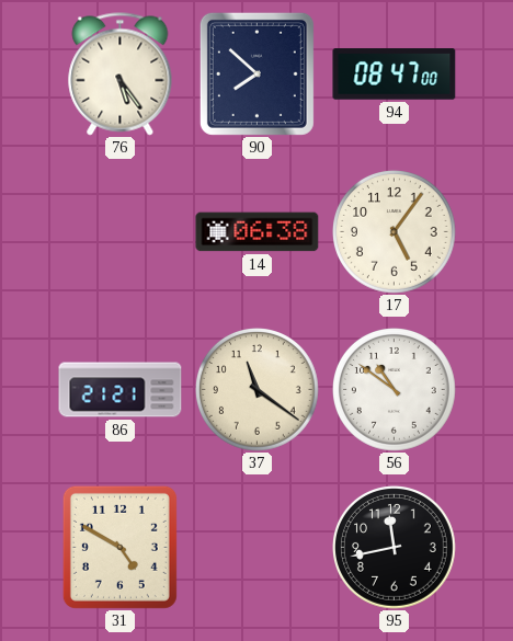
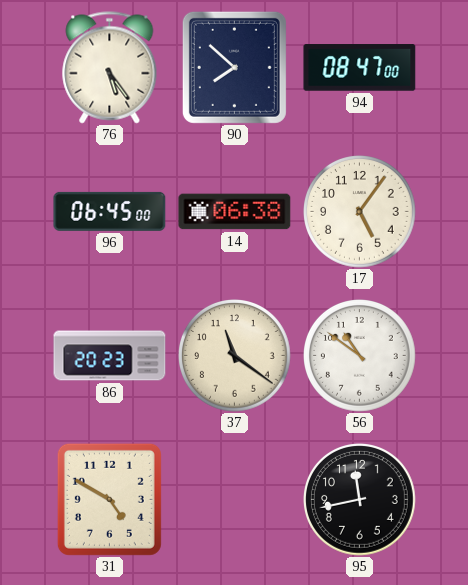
96: none -> 06:45
86: 21:21 -> 20:23
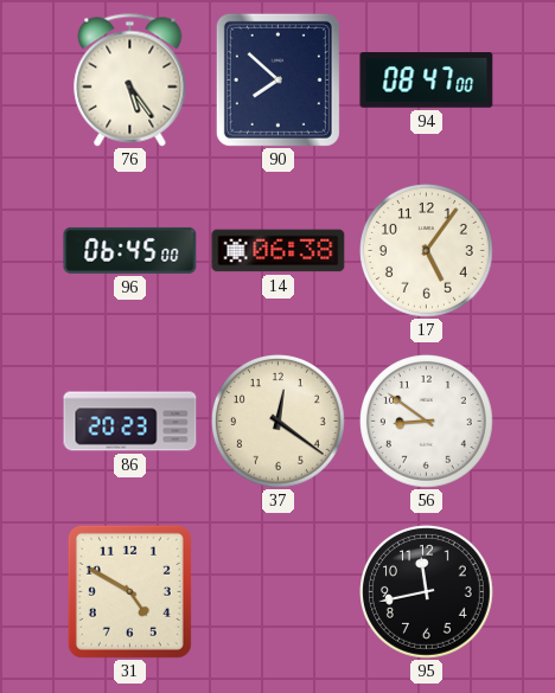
37: 11:21 -> 12:21
56: 10:51 -> 8:51
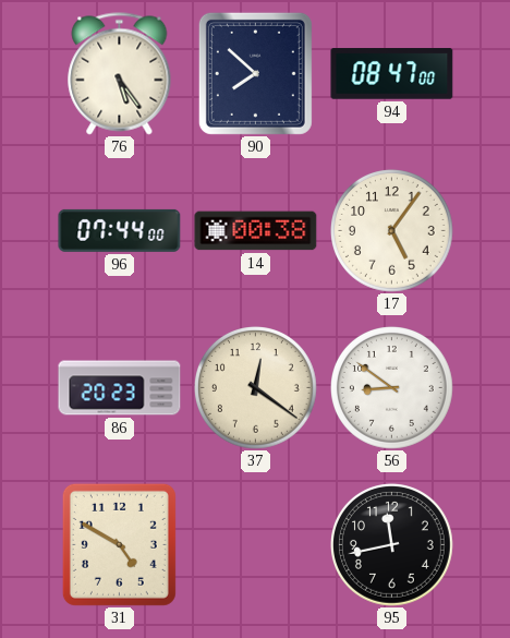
96: 06:45 -> 07:44
14: 06:38 -> 00:38
